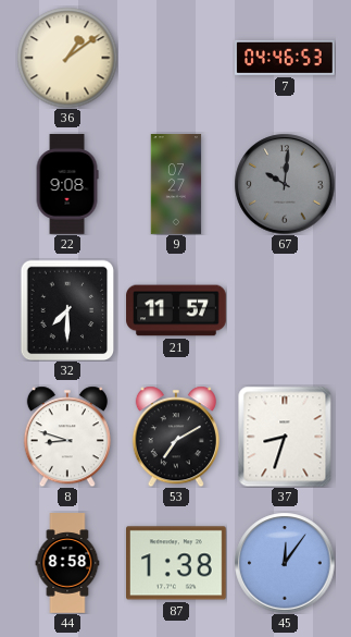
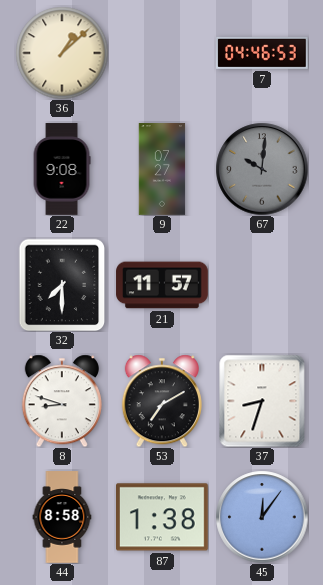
36: 1:09 -> 1:08
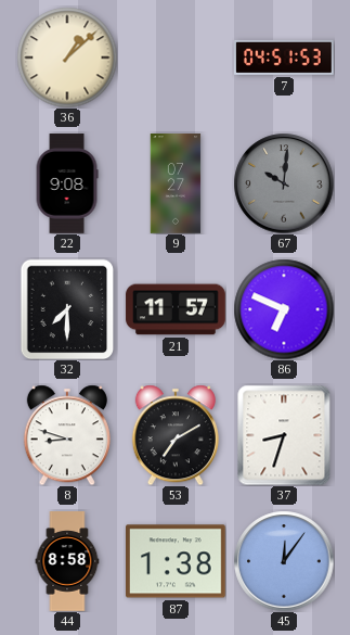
7: 04:46 -> 04:51
86: none -> 6:49
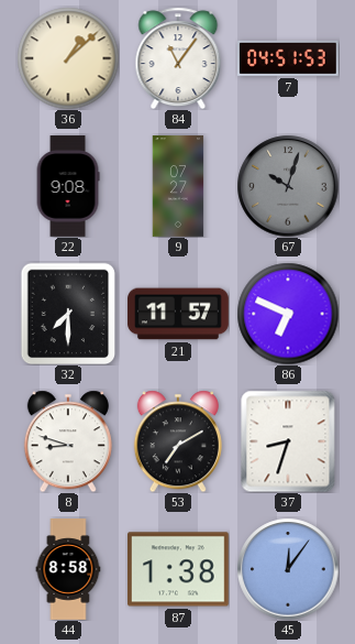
84: none -> 11:06
67: 10:01 -> 10:03
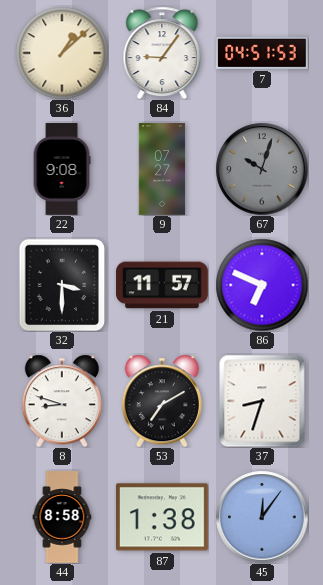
84: 11:06 -> 9:06
32: 7:30 -> 3:30
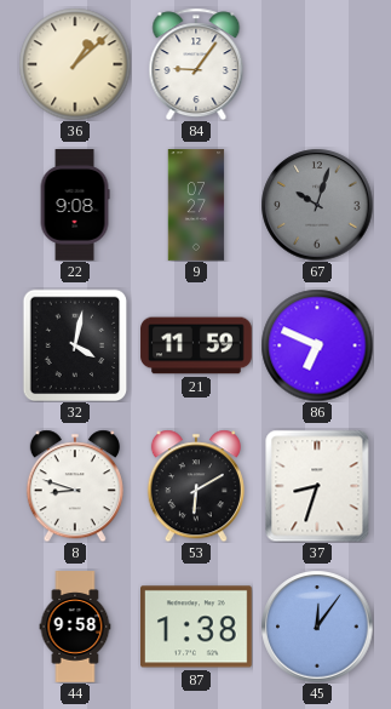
7: 04:51 -> none
32: 3:30 -> 4:02
21: 11:57 -> 11:59
53: 7:10 -> 6:10
44: 8:58 -> 9:58
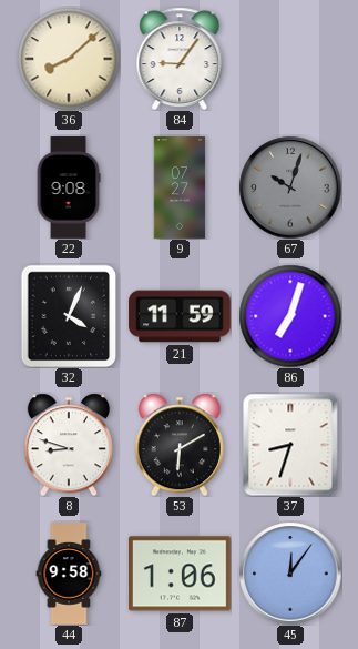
36: 1:08 -> 8:08
32: 4:02 -> 4:04
86: 6:49 -> 7:03
87: 1:38 -> 1:06
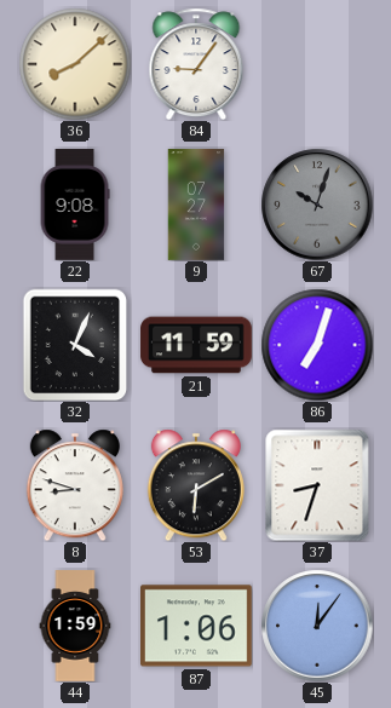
44: 9:58 -> 1:59
